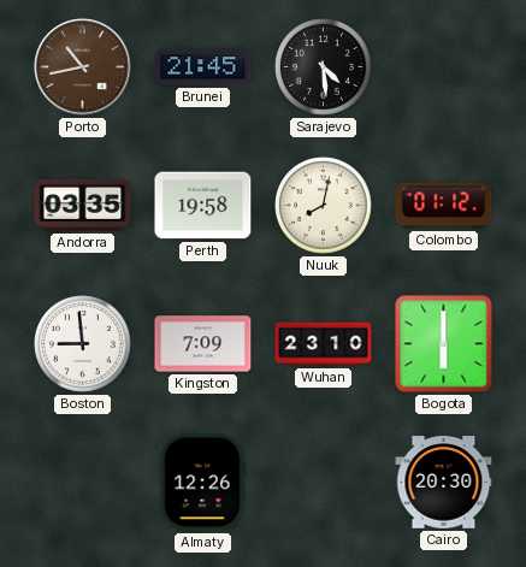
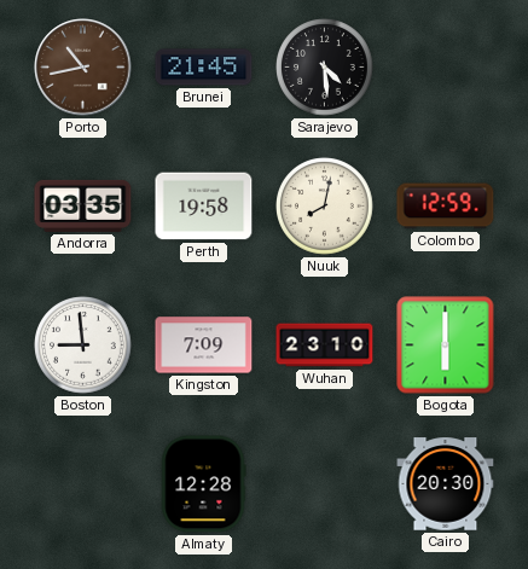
Colombo: 01:12 -> 12:59
Almaty: 12:26 -> 12:28
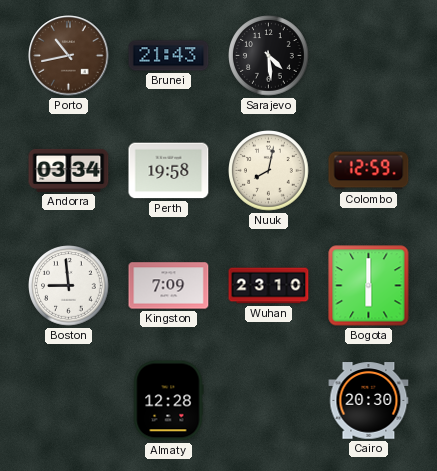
Brunei: 21:45 -> 21:43
Andorra: 03:35 -> 03:34
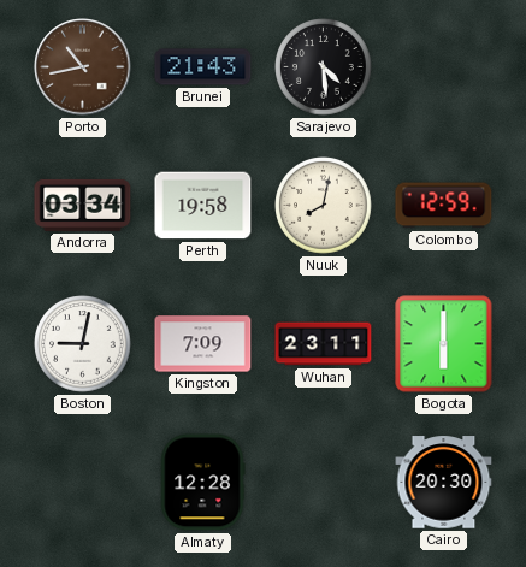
Boston: 8:59 -> 9:02
Wuhan: 23:10 -> 23:11
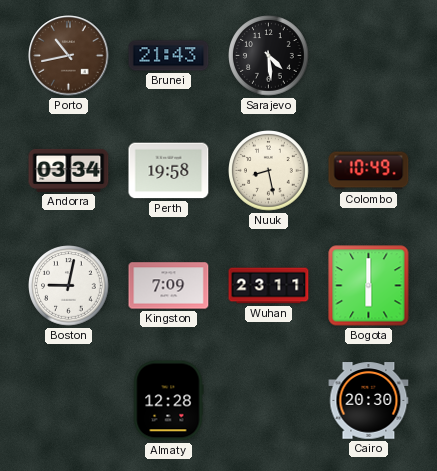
Nuuk: 8:02 -> 8:28
Colombo: 12:59 -> 10:49
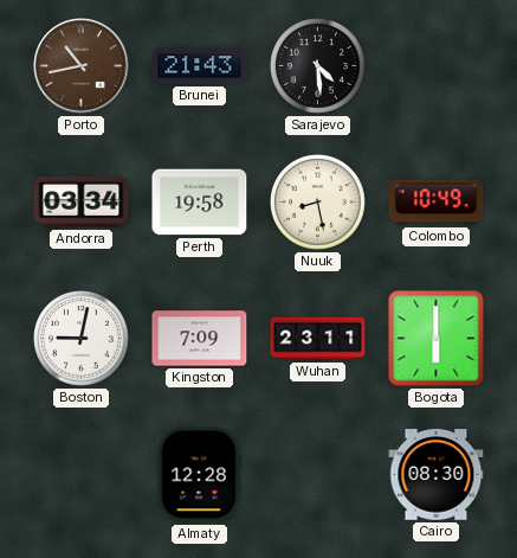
Cairo: 20:30 -> 08:30
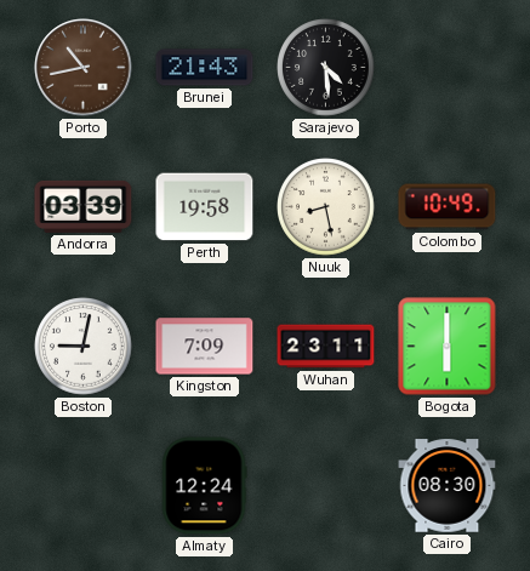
Andorra: 03:34 -> 03:39
Almaty: 12:28 -> 12:24
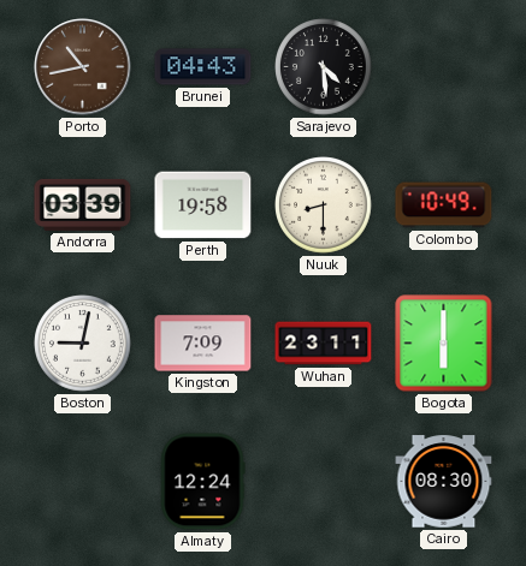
Brunei: 21:43 -> 04:43
Nuuk: 8:28 -> 8:30
